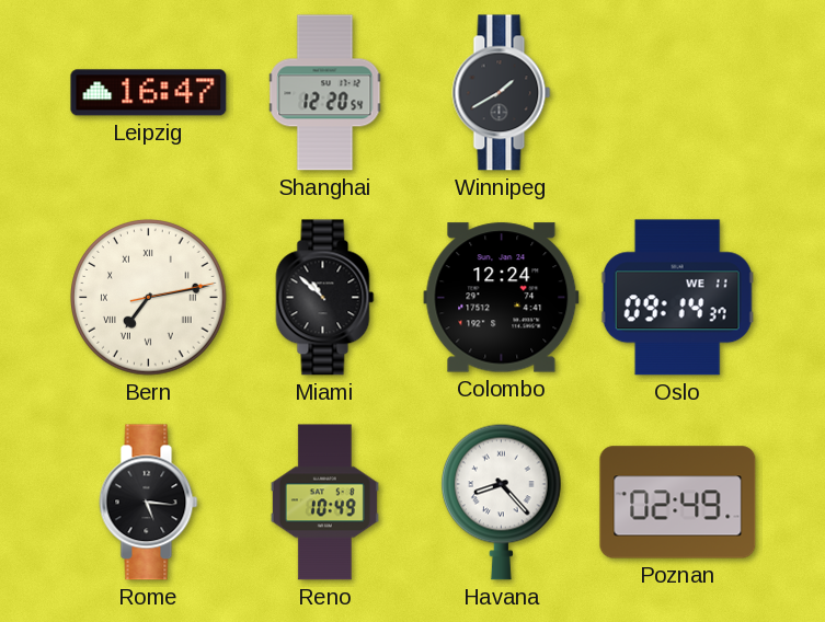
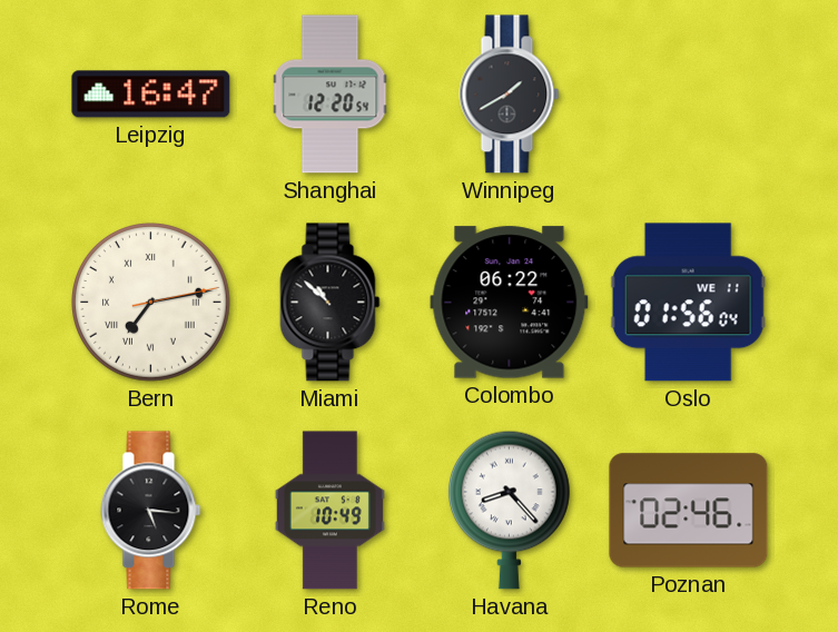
Colombo: 12:24 -> 06:22
Oslo: 09:14 -> 01:56
Poznan: 02:49 -> 02:46
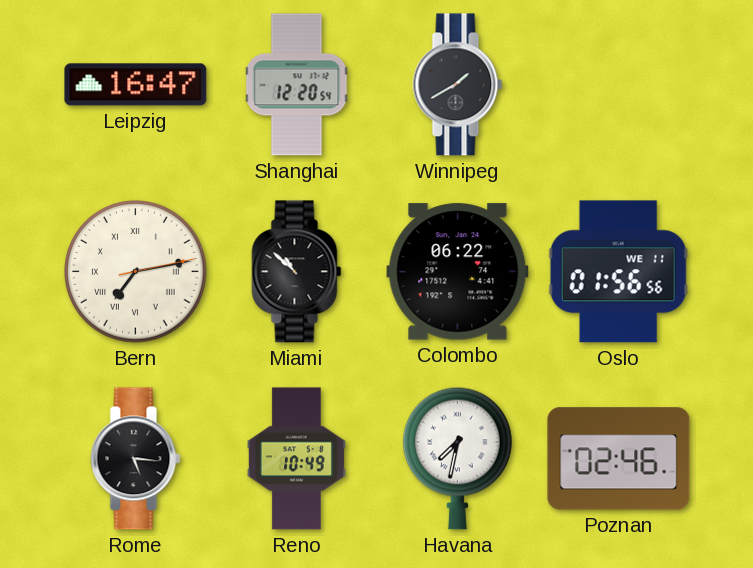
Oslo: 01:56:04 -> 01:56:56
Havana: 8:23 -> 7:32
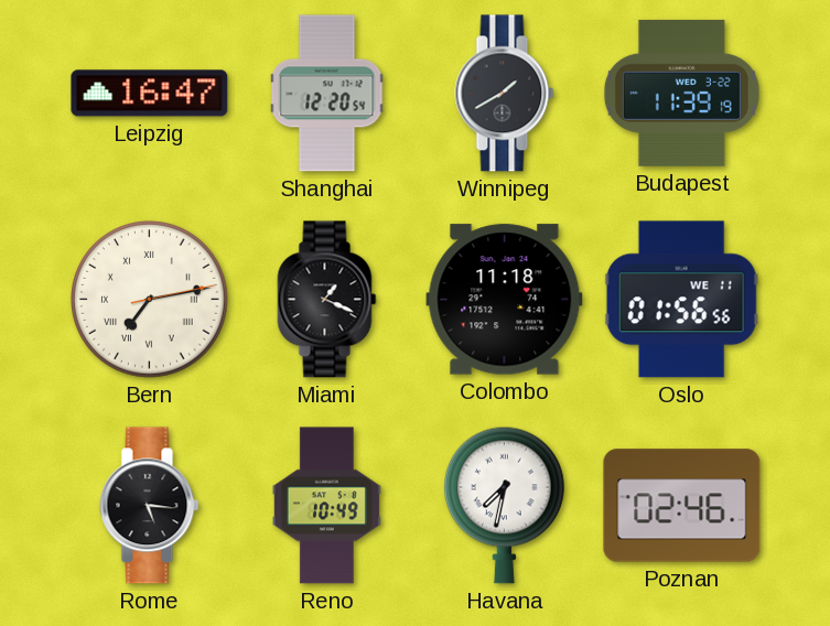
Budapest: none -> 11:39
Miami: 10:52 -> 1:19
Colombo: 06:22 -> 11:18
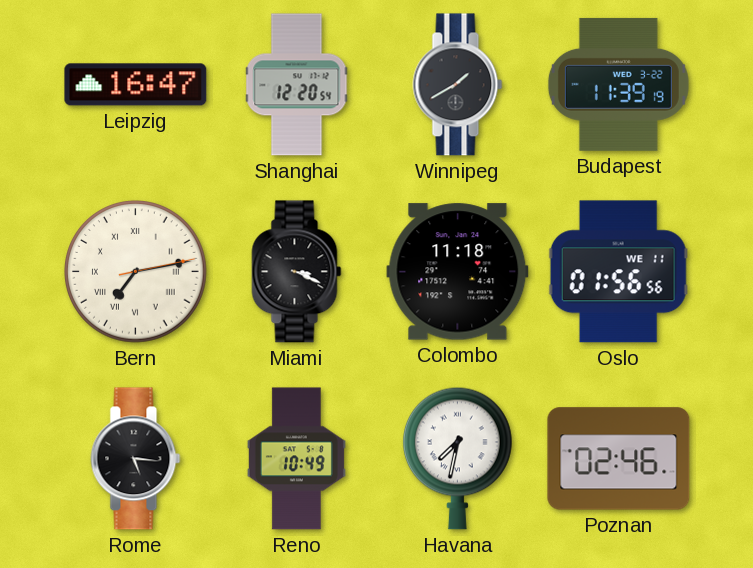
Miami: 1:19 -> 3:19
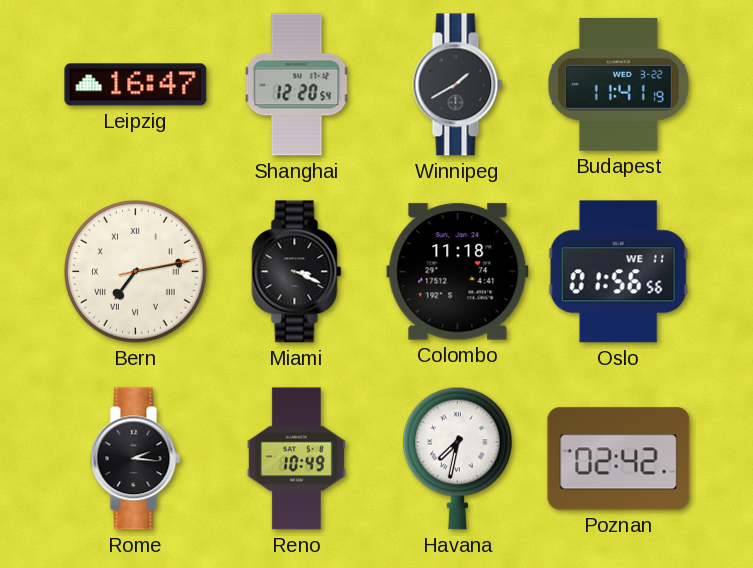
Budapest: 11:39 -> 11:41
Rome: 5:16 -> 2:16
Poznan: 02:46 -> 02:42
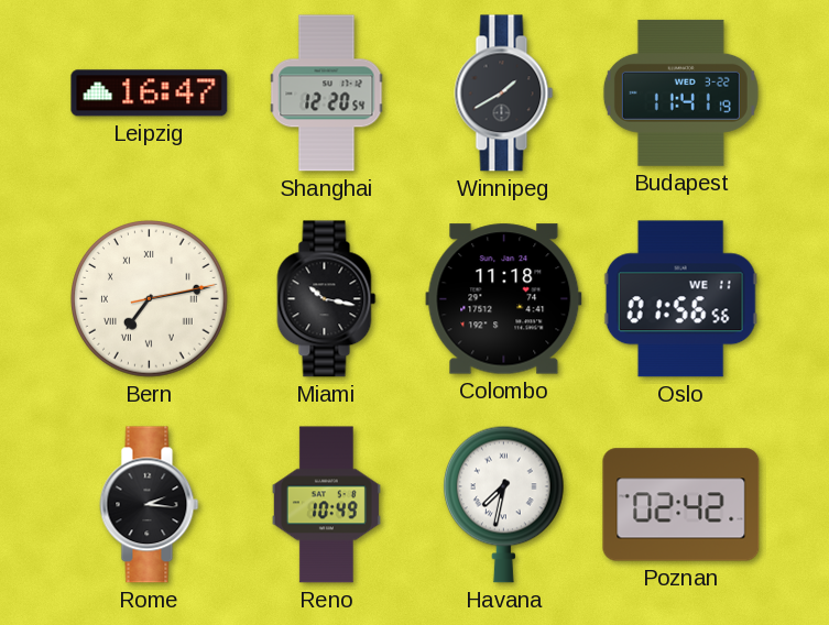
Miami: 3:19 -> 10:17
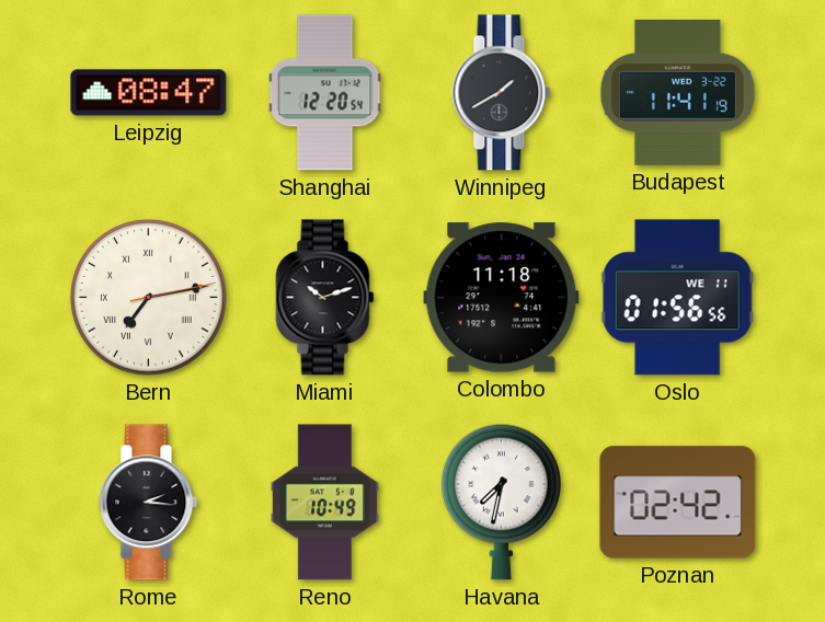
Leipzig: 16:47 -> 08:47
Miami: 10:17 -> 10:12
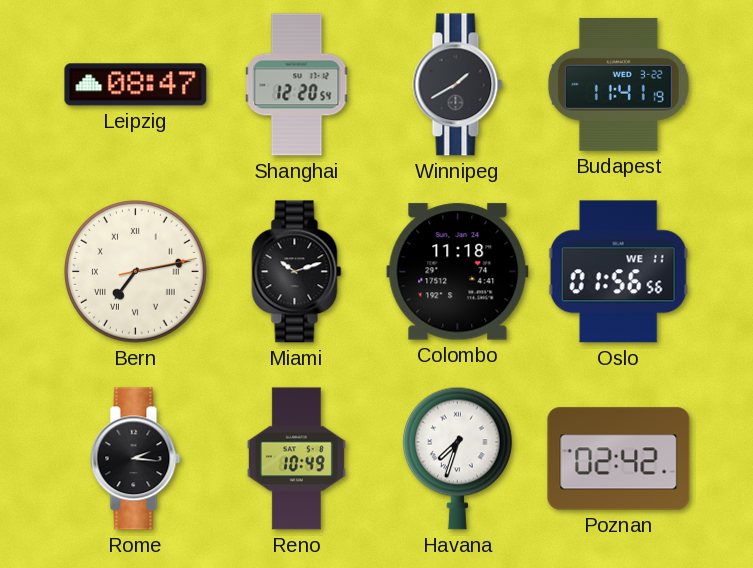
Havana: 7:32 -> 7:33
